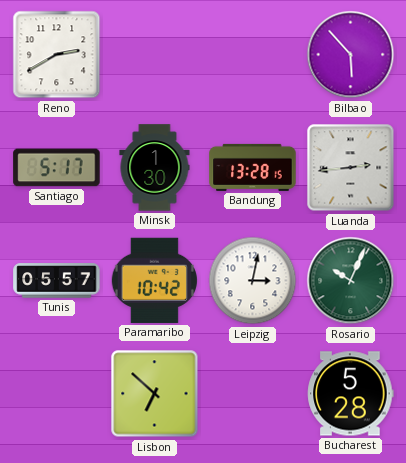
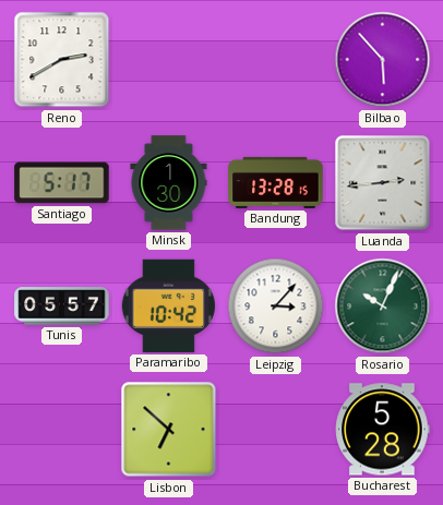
Leipzig: 3:02 -> 3:07
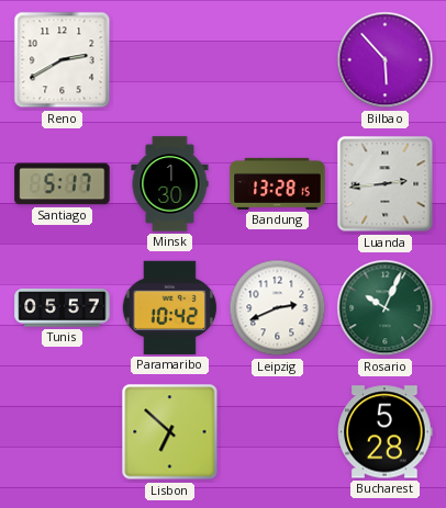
Leipzig: 3:07 -> 2:41
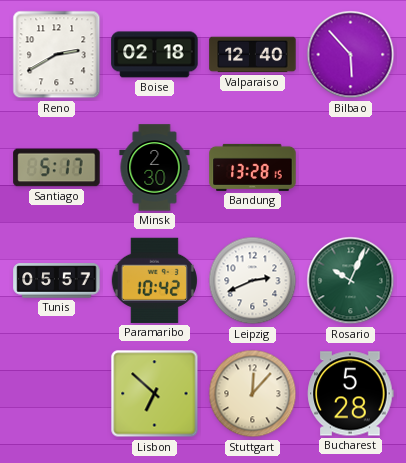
Boise: none -> 02:18
Valparaiso: none -> 12:40
Minsk: 1:30 -> 2:30
Luanda: 2:44 -> none
Stuttgart: none -> 12:07
